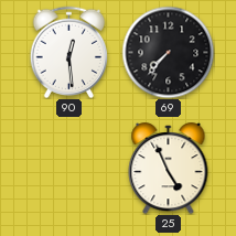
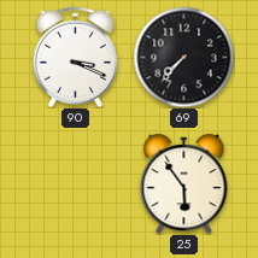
90: 12:29 -> 3:19
25: 4:56 -> 5:54
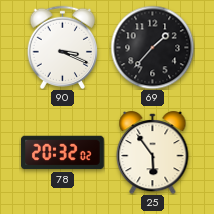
69: 7:37 -> 1:37
78: none -> 20:32
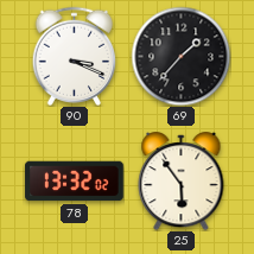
78: 20:32 -> 13:32
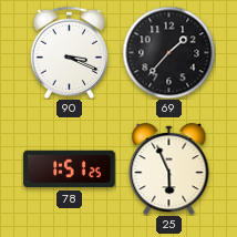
78: 13:32 -> 1:51
25: 5:54 -> 5:56
